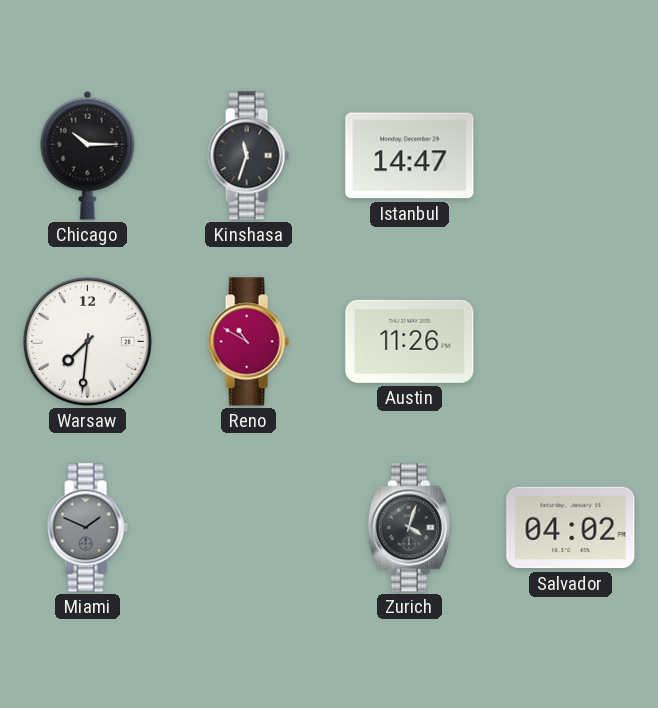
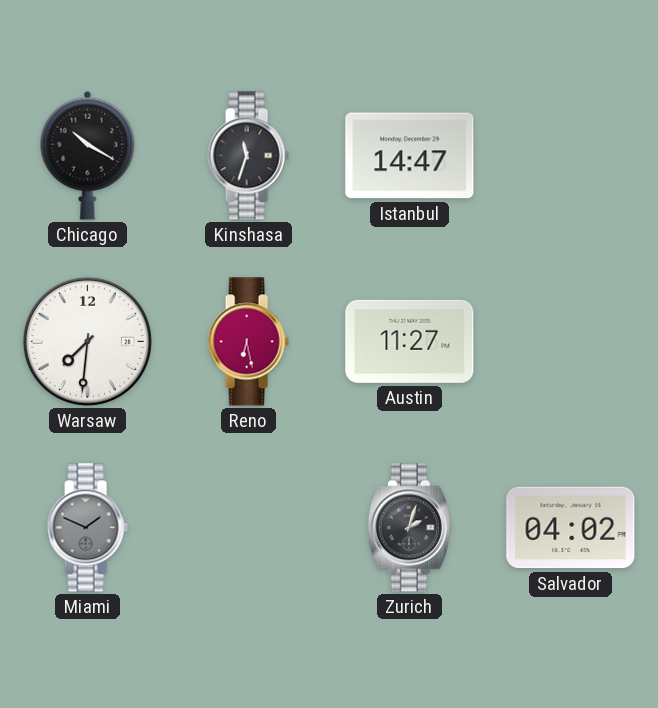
Chicago: 10:15 -> 10:20
Reno: 10:50 -> 6:28
Austin: 11:26 -> 11:27
Zurich: 4:03 -> 2:03
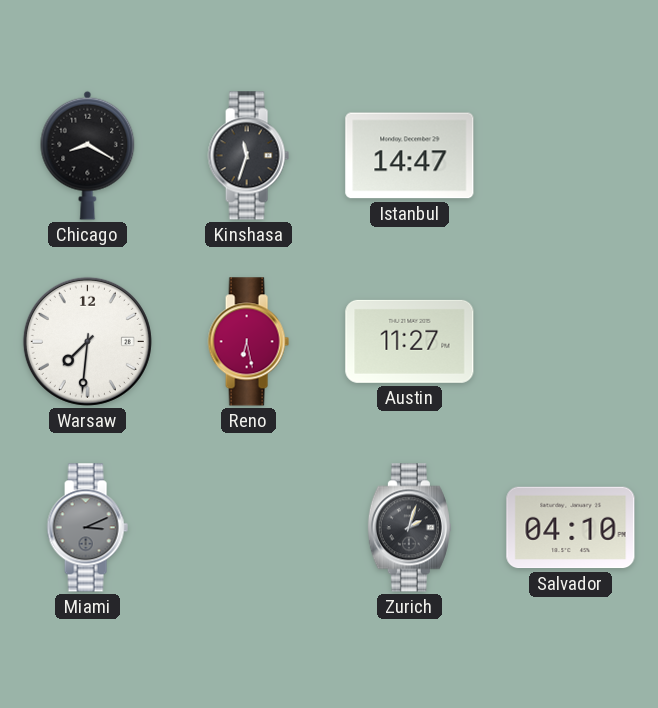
Chicago: 10:20 -> 8:20
Miami: 1:49 -> 3:11
Salvador: 04:02 -> 04:10
